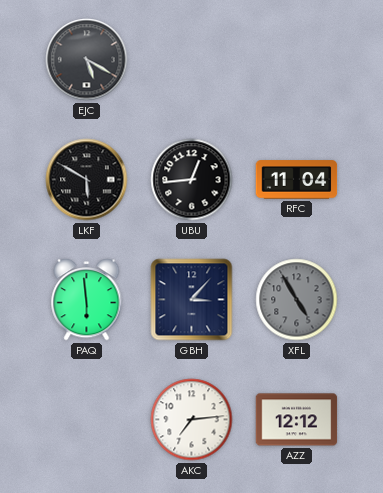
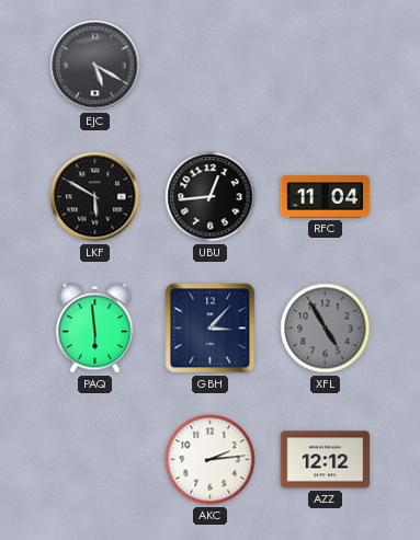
AKC: 7:14 -> 2:14
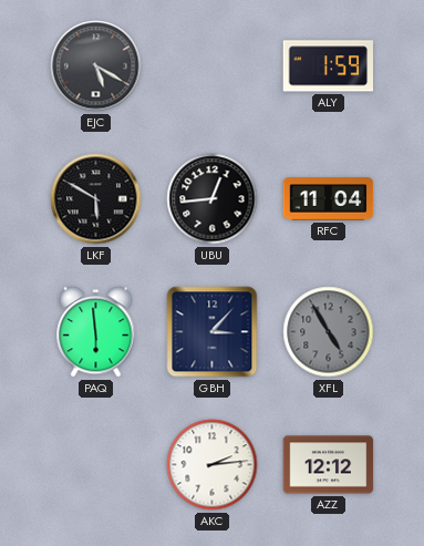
ALY: none -> 1:59
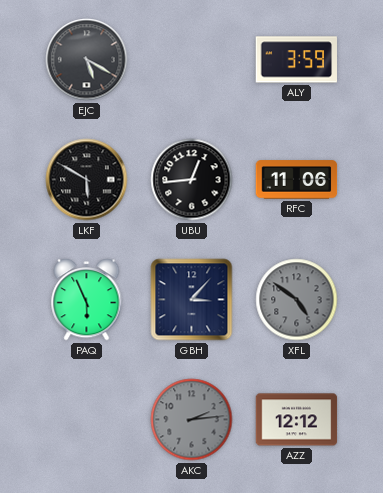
ALY: 1:59 -> 3:59
RFC: 11:04 -> 11:06
PAQ: 5:59 -> 5:56
XFL: 4:55 -> 4:51
AKC dial: white -> grey
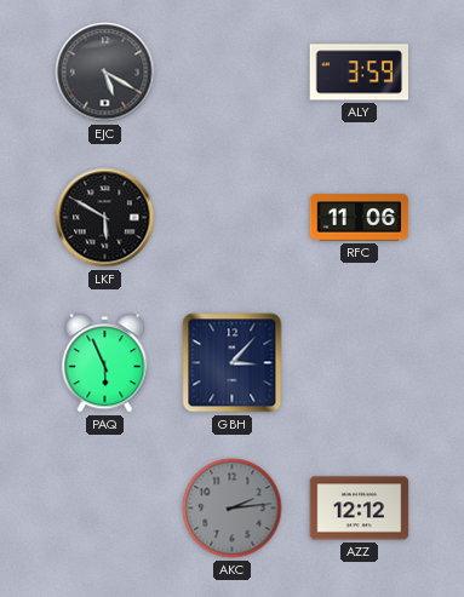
UBU: 12:44 -> none
XFL: 4:51 -> none
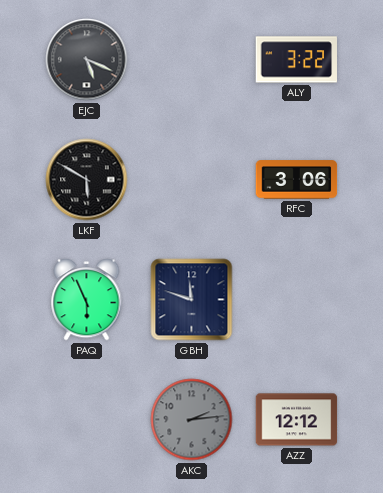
EJC: 5:20 -> 5:19
ALY: 3:59 -> 3:22
RFC: 11:06 -> 3:06
GBH: 3:07 -> 11:48
